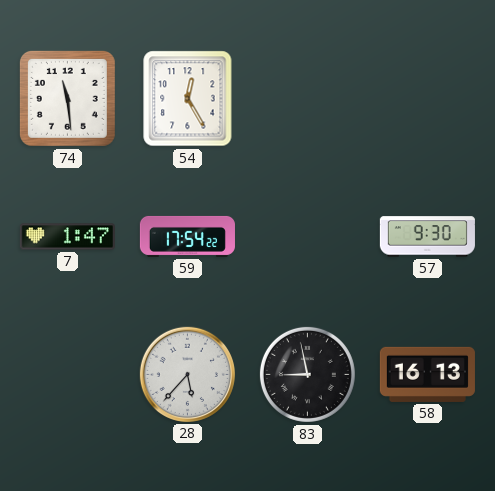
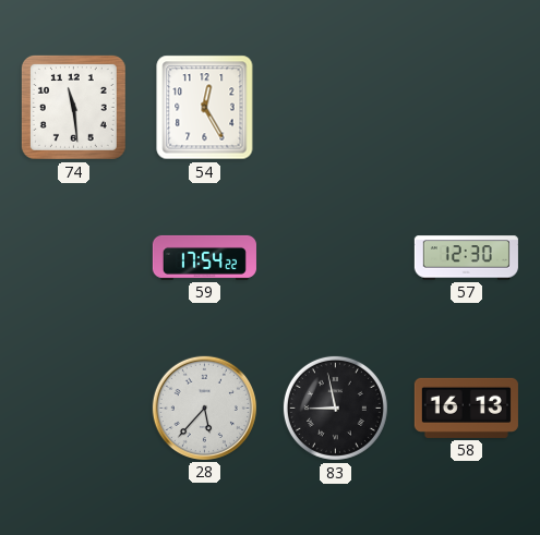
7: 1:47 -> none
57: 9:30 -> 12:30
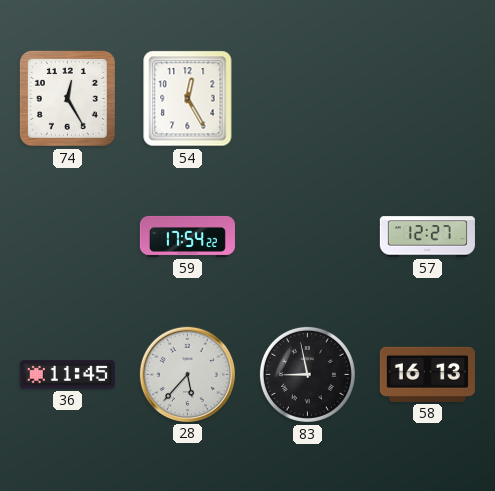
74: 11:29 -> 12:25
57: 12:30 -> 12:27
36: none -> 11:45
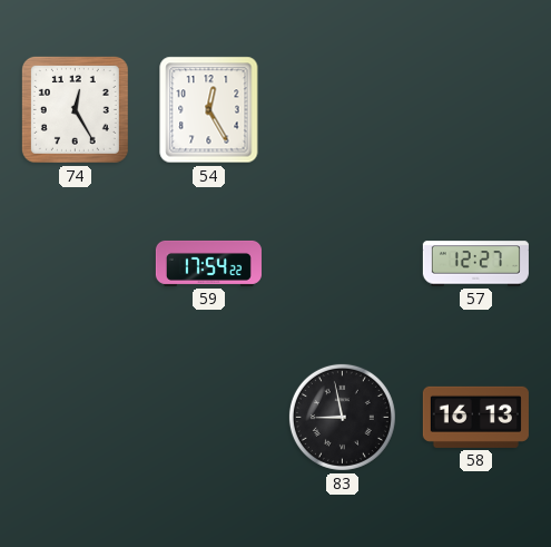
36: 11:45 -> none
28: 5:37 -> none
